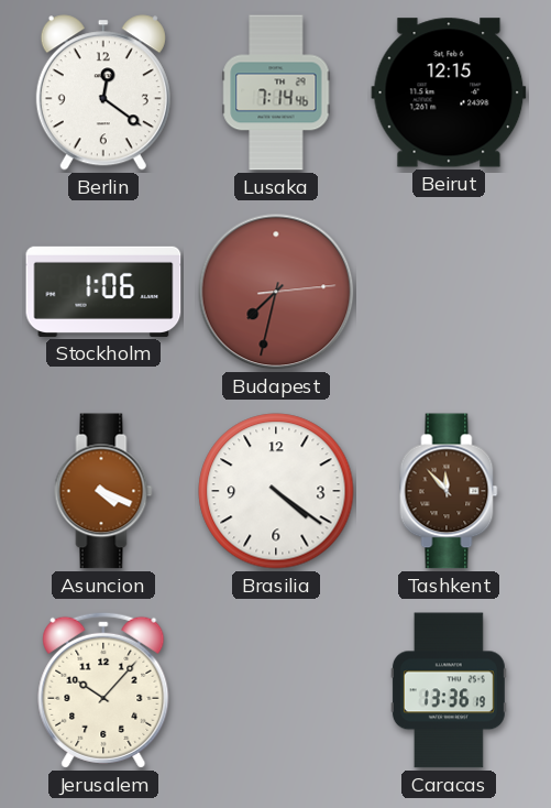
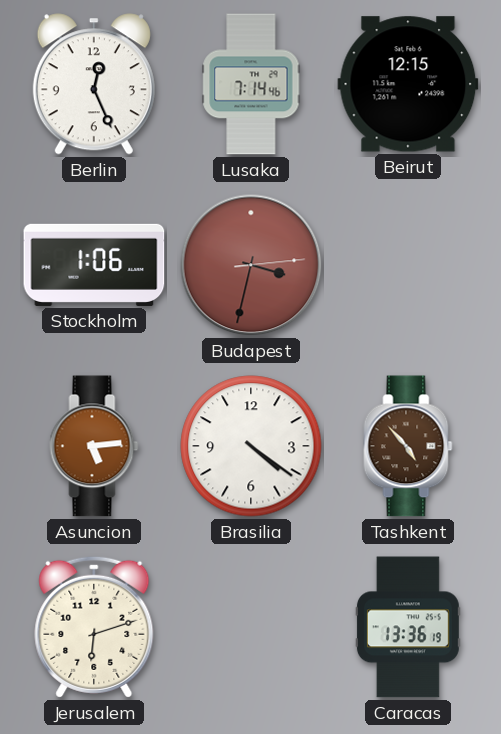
Berlin: 12:21 -> 12:26
Budapest: 7:32 -> 3:32
Asuncion: 4:19 -> 5:14
Tashkent: 11:53 -> 4:53
Jerusalem: 10:07 -> 6:12
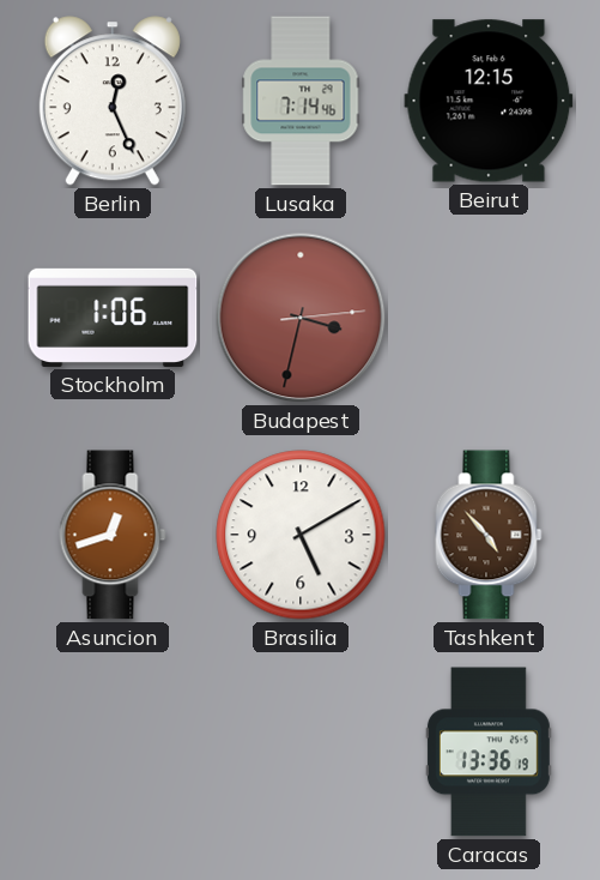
Asuncion: 5:14 -> 12:42
Brasilia: 4:21 -> 5:10
Jerusalem: 6:12 -> none
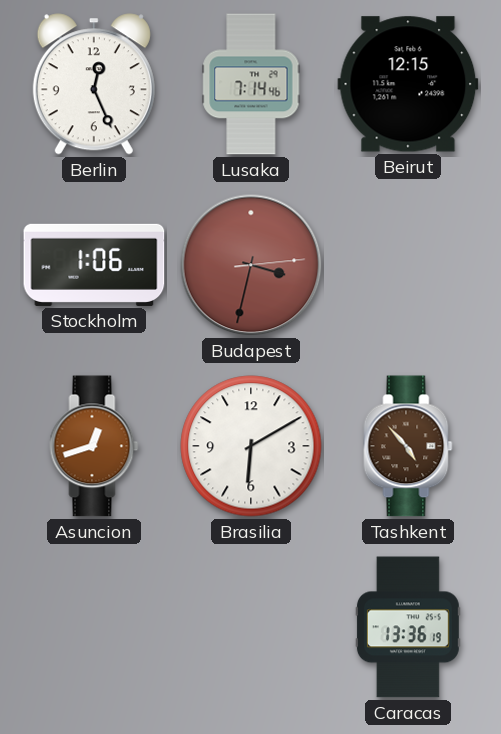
Brasilia: 5:10 -> 6:10
